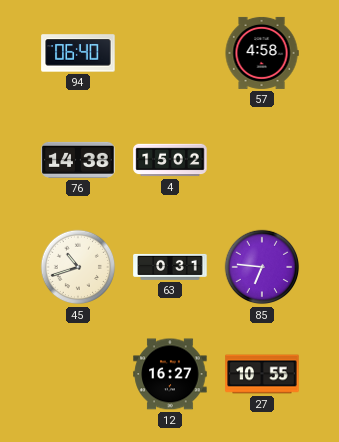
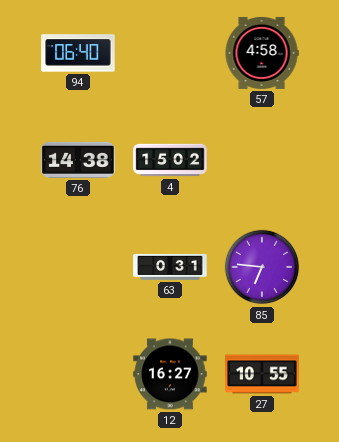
45: 10:42 -> none
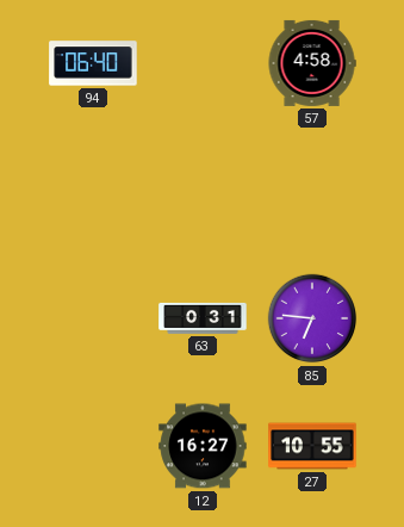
76: 14:38 -> none
4: 15:02 -> none
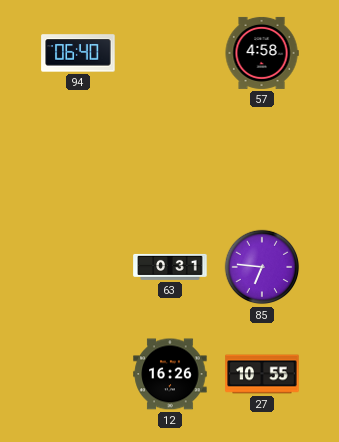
12: 16:27 -> 16:26
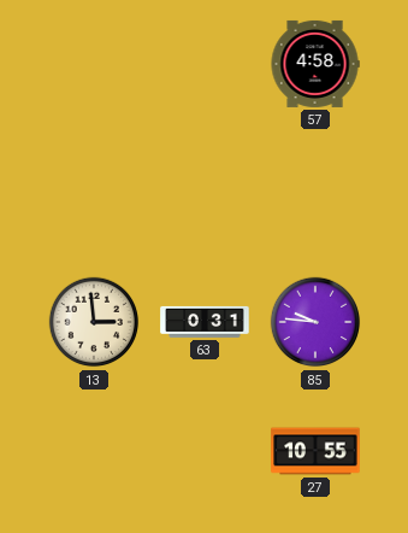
94: 06:40 -> none
13: none -> 2:59
85: 6:46 -> 9:46
12: 16:26 -> none
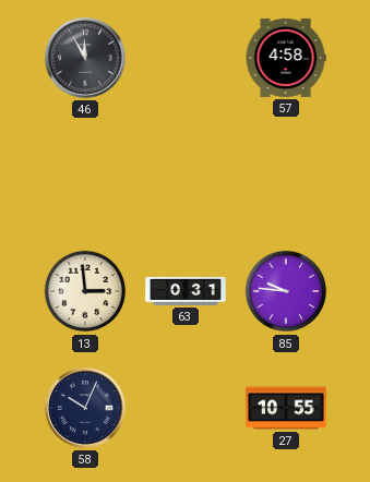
46: none -> 11:55
58: none -> 10:04
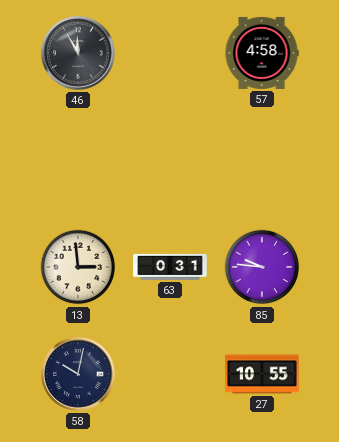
58: 10:04 -> 10:02
